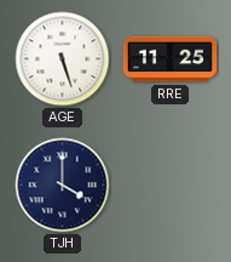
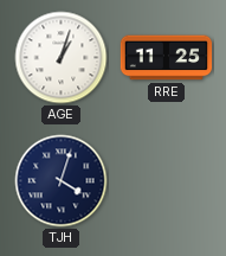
AGE: 5:27 -> 1:03
TJH: 4:00 -> 4:03
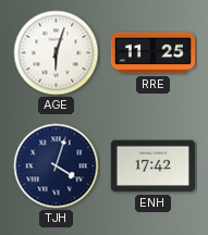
AGE: 1:03 -> 6:03
ENH: none -> 17:42
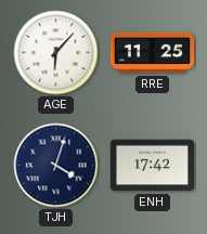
AGE: 6:03 -> 6:07
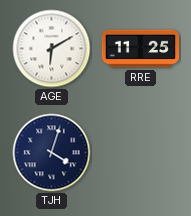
AGE: 6:07 -> 6:10
ENH: 17:42 -> none
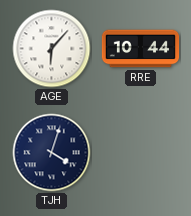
AGE: 6:10 -> 6:07
RRE: 11:25 -> 10:44
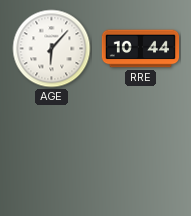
TJH: 4:03 -> none
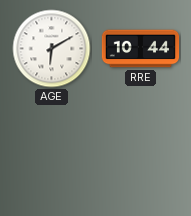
AGE: 6:07 -> 6:10
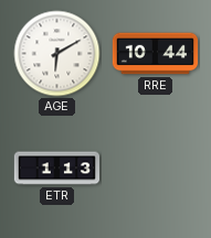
ETR: none -> 1:13
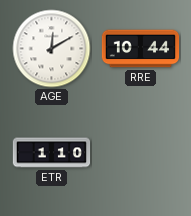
AGE: 6:10 -> 12:10
ETR: 1:13 -> 1:10
